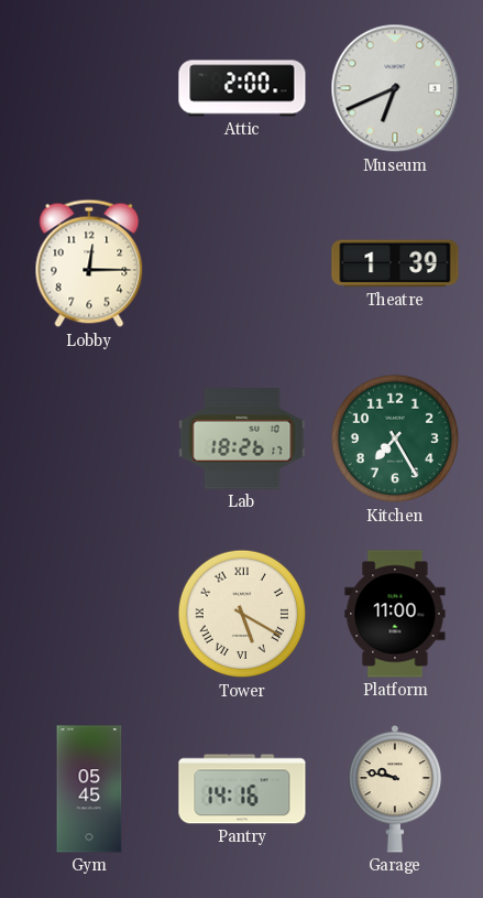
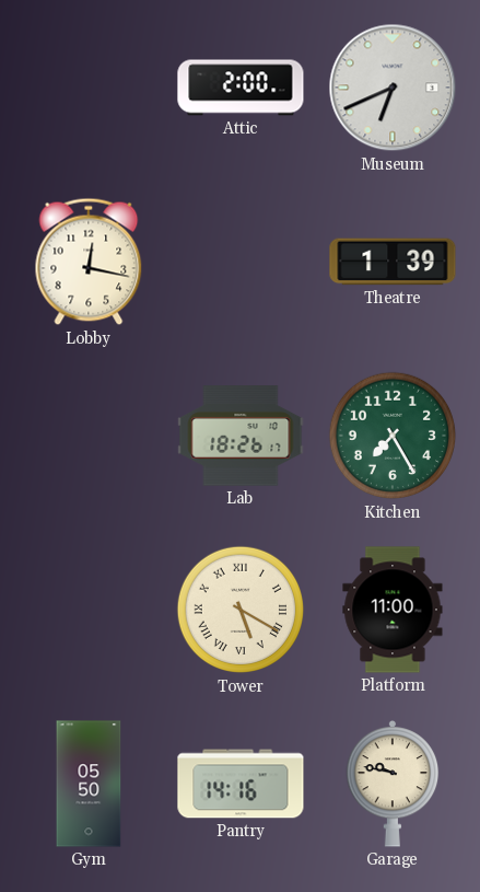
Lobby: 12:15 -> 12:17
Gym: 05:45 -> 05:50
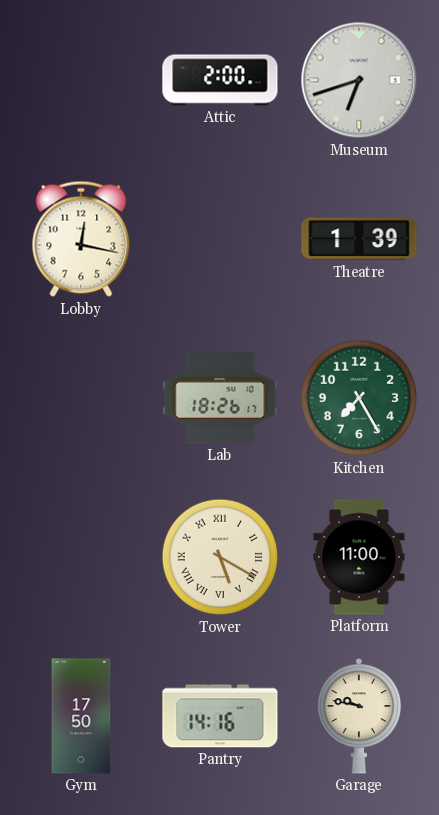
Museum: 6:41 -> 6:42
Gym: 05:50 -> 17:50
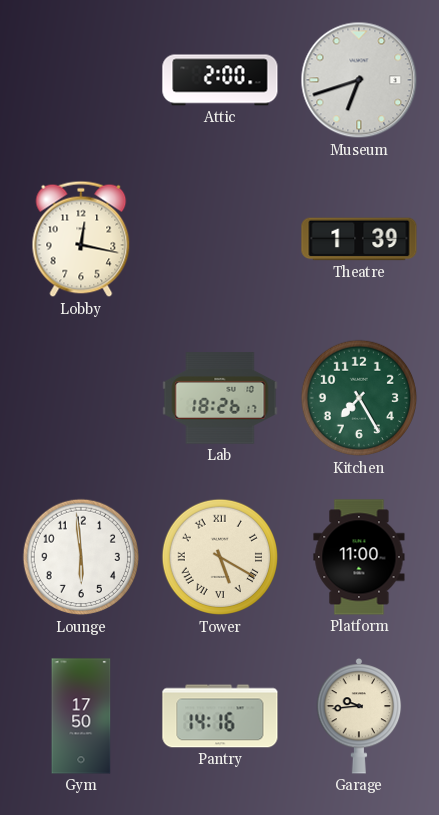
Lounge: none -> 5:59
Garage: 9:47 -> 9:44
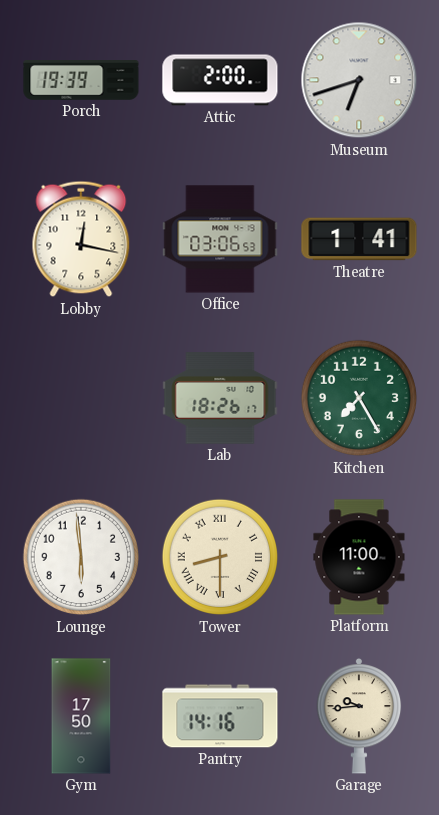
Porch: none -> 19:39
Office: none -> 03:06
Theatre: 1:39 -> 1:41
Tower: 5:20 -> 8:30
